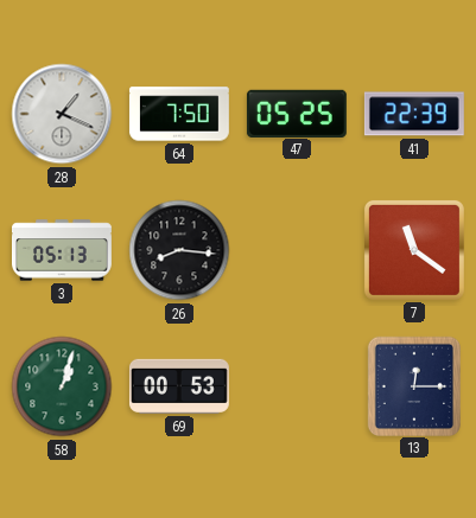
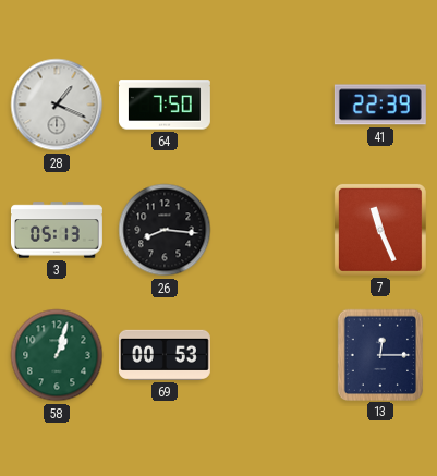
47: 05:25 -> none
7: 11:21 -> 11:26
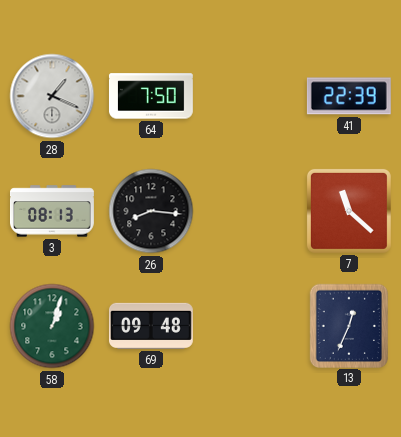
3: 05:13 -> 08:13
7: 11:26 -> 11:22
69: 00:53 -> 09:48
13: 12:15 -> 12:34
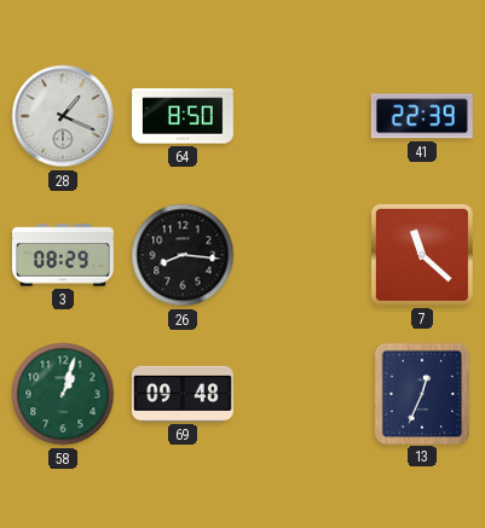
64: 7:50 -> 8:50
3: 08:13 -> 08:29
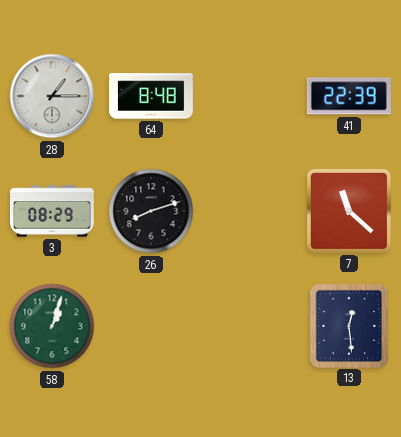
28: 1:19 -> 1:15
64: 8:50 -> 8:48
26: 8:16 -> 8:12
69: 09:48 -> none
13: 12:34 -> 12:29
